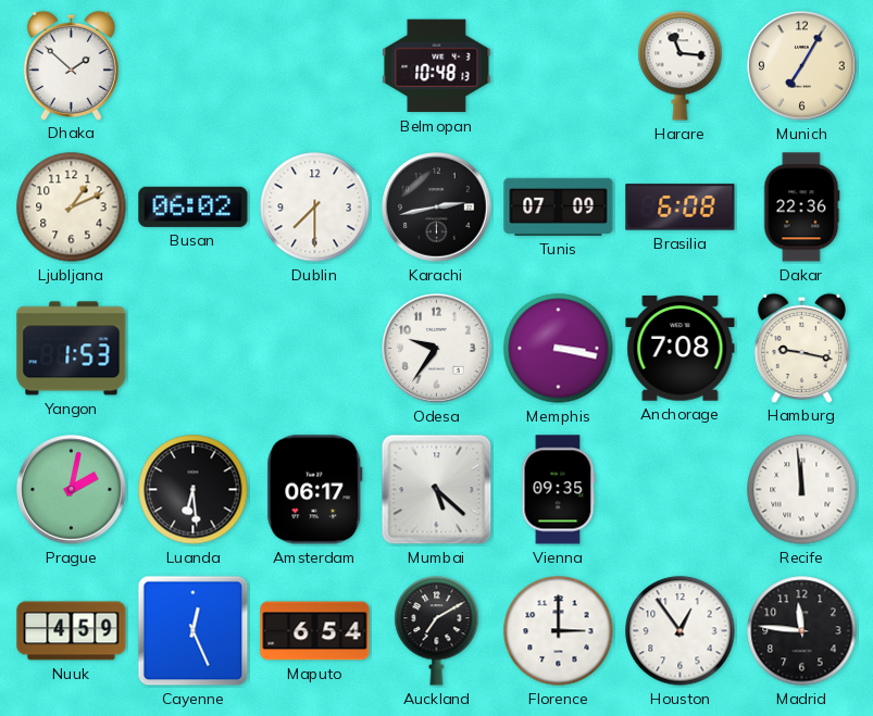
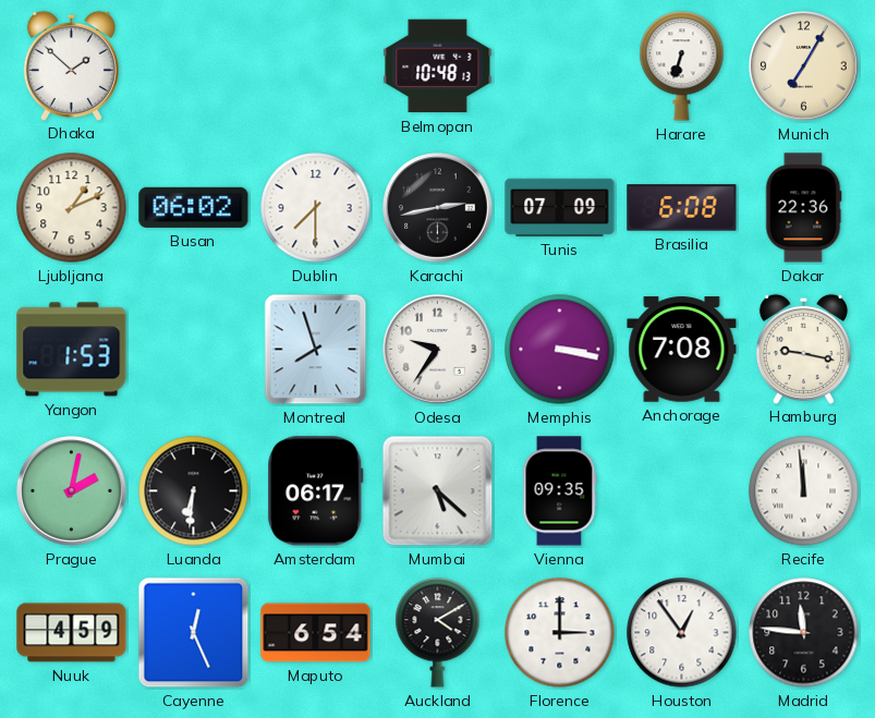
Harare: 11:16 -> 6:33
Montreal: none -> 7:57
Luanda: 6:29 -> 6:31
Auckland: 7:10 -> 4:10
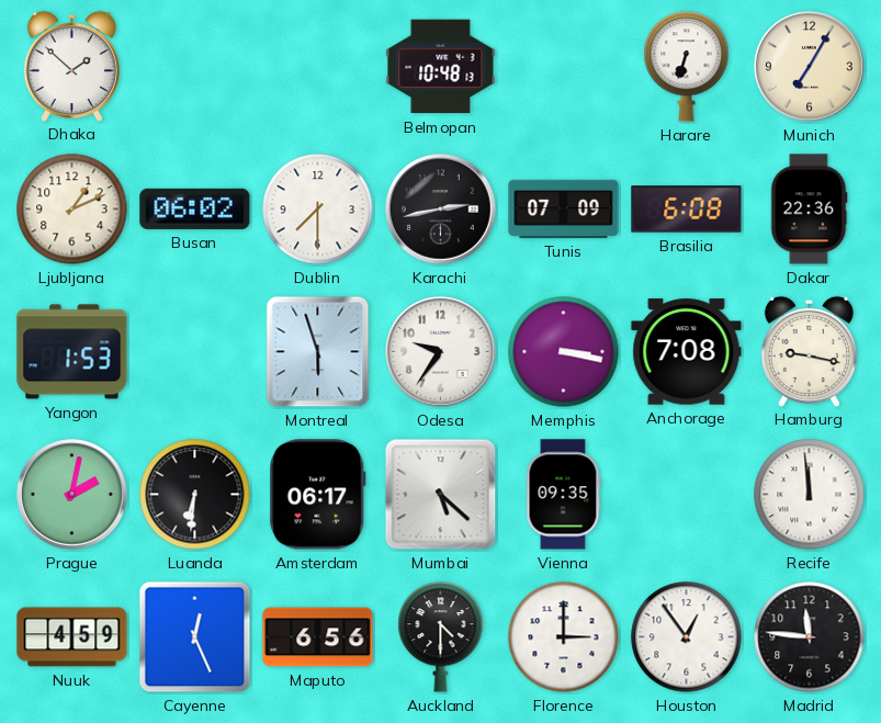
Montreal: 7:57 -> 5:57
Maputo: 6:54 -> 6:56
Auckland: 4:10 -> 4:30
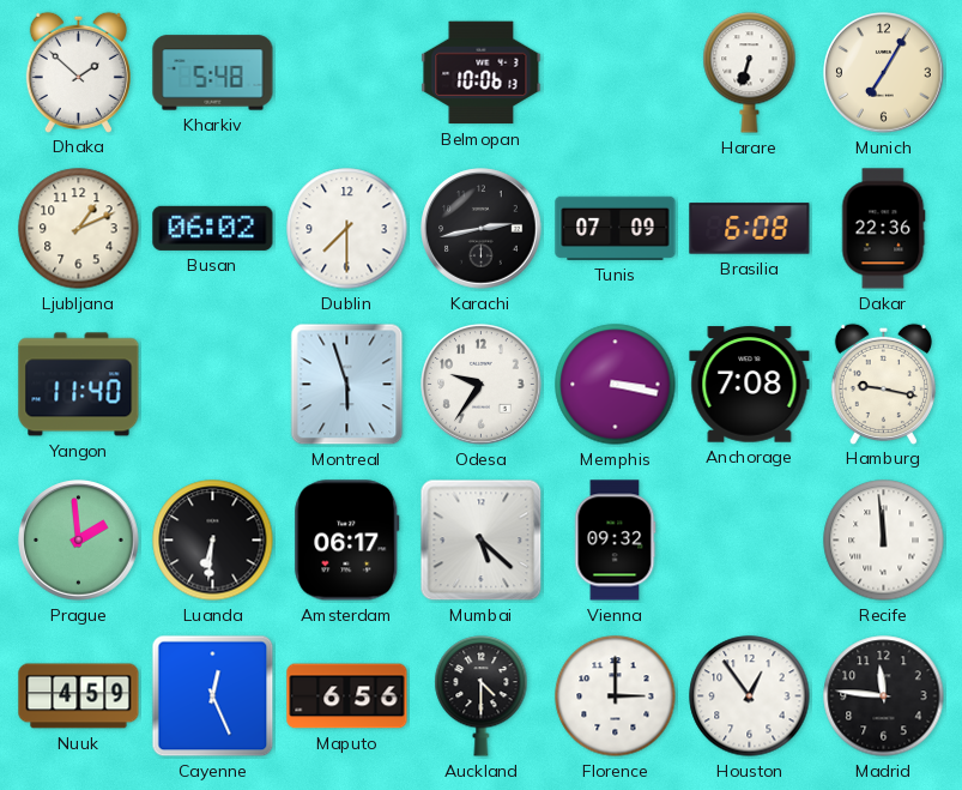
Kharkiv: none -> 5:48
Belmopan: 10:48 -> 10:06
Yangon: 1:53 -> 11:40
Prague: 2:02 -> 1:59
Vienna: 09:35 -> 09:32
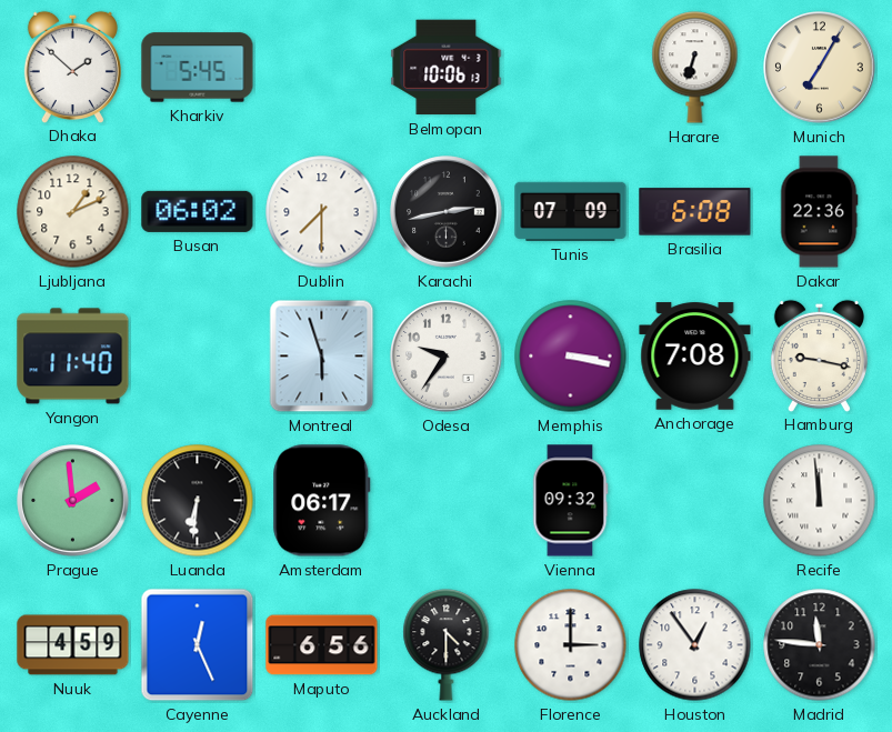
Kharkiv: 5:48 -> 5:45
Mumbai: 5:22 -> none
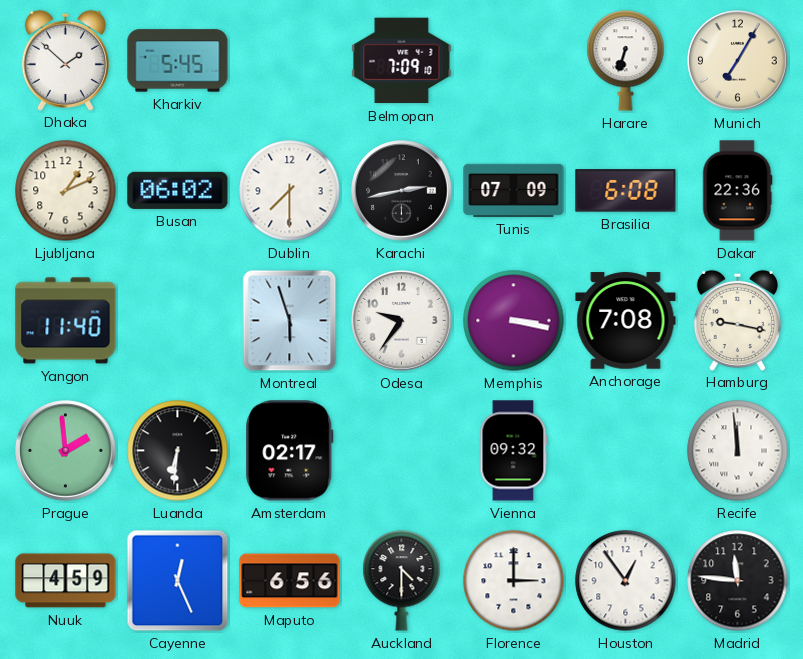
Belmopan: 10:06 -> 7:09
Amsterdam: 06:17 -> 02:17
